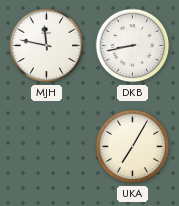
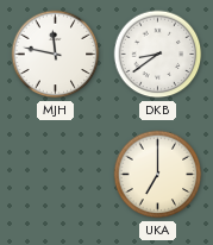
DKB: 8:43 -> 8:39
UKA: 7:05 -> 7:00
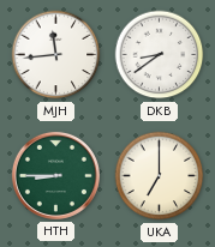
MJH: 11:47 -> 11:44
HTH: none -> 8:45
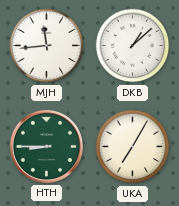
DKB: 8:39 -> 1:08
UKA: 7:00 -> 7:05
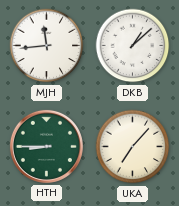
UKA: 7:05 -> 7:07
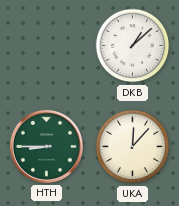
MJH: 11:44 -> none
UKA: 7:07 -> 12:07
